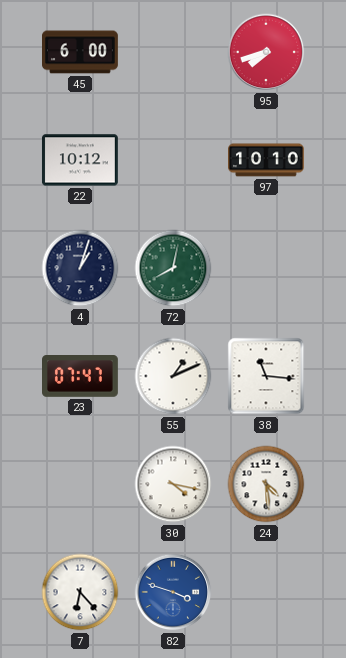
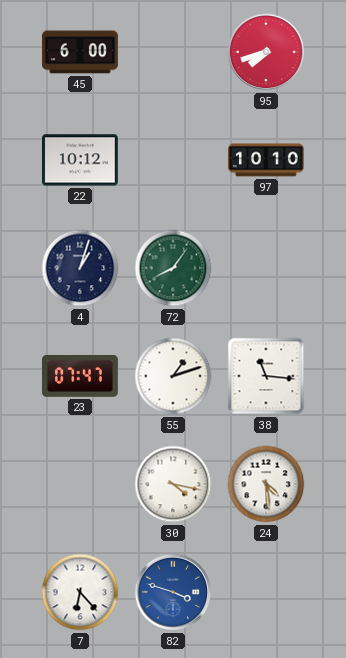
72: 8:02 -> 8:06
55: 1:11 -> 1:12
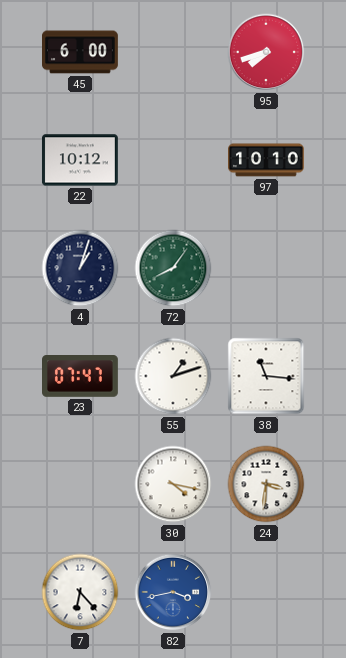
24: 4:29 -> 3:31
82: 3:48 -> 3:43
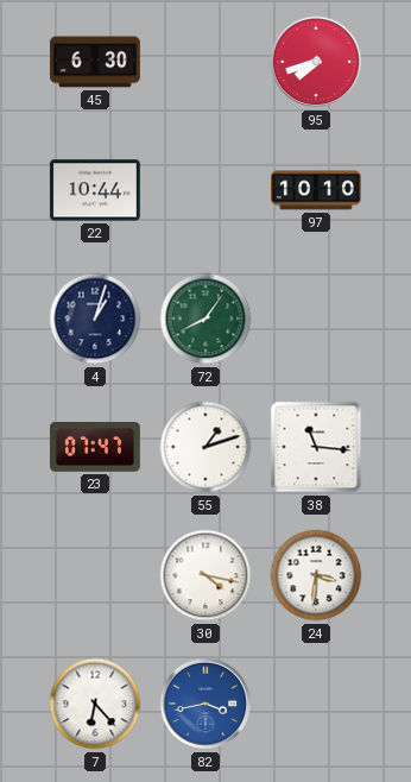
45: 6:00 -> 6:30
22: 10:12 -> 10:44
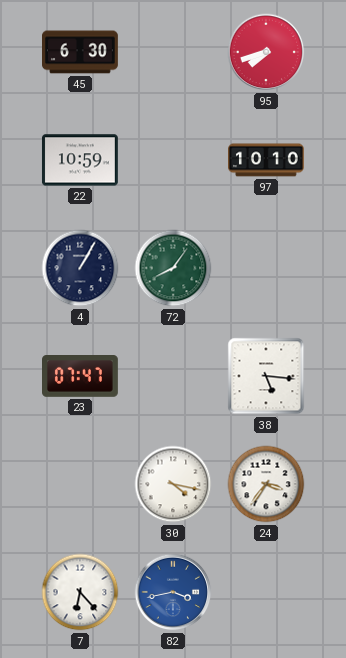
22: 10:44 -> 10:59
4: 1:03 -> 1:05
55: 1:12 -> none
38: 11:16 -> 5:16
24: 3:31 -> 3:36
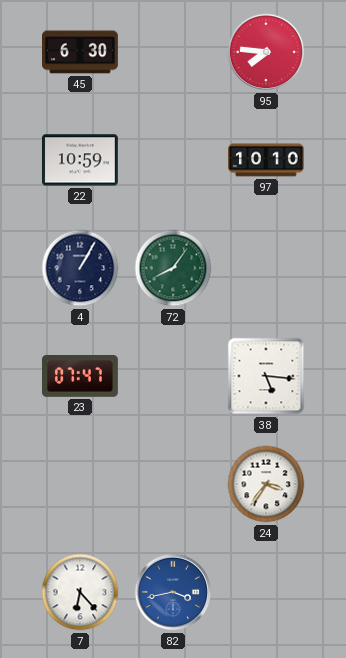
95: 7:42 -> 7:46
30: 4:17 -> none
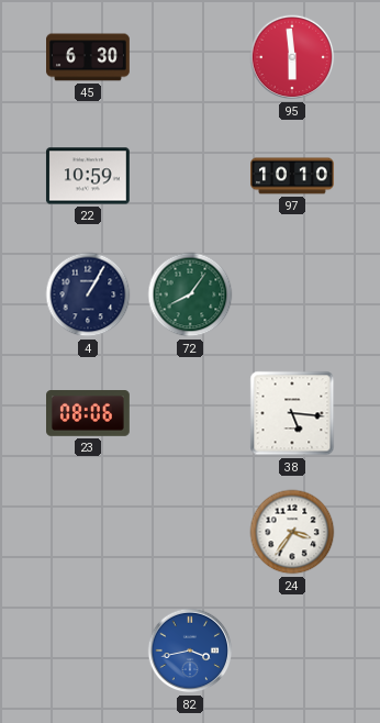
95: 7:46 -> 5:59
23: 07:47 -> 08:06
7: 6:23 -> none
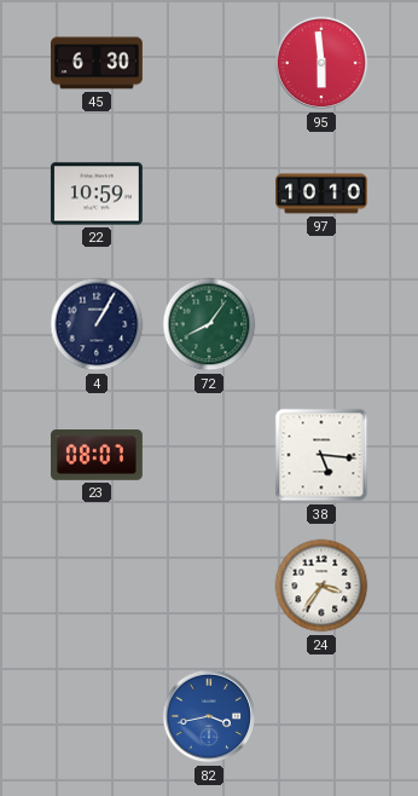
23: 08:06 -> 08:07
